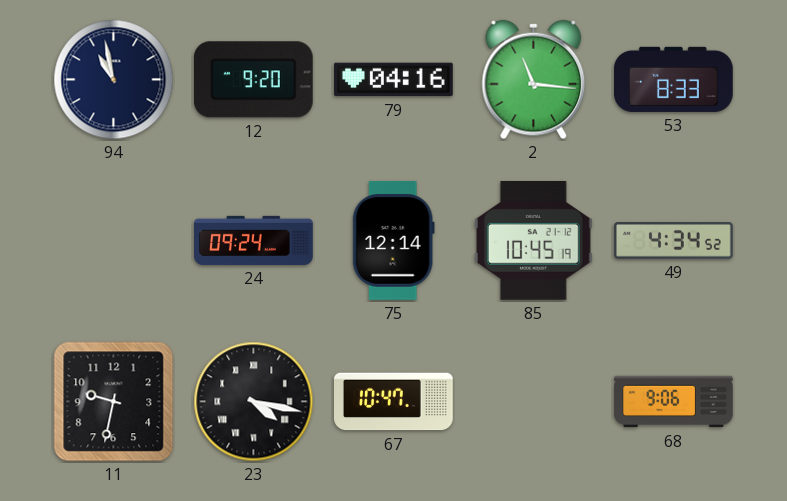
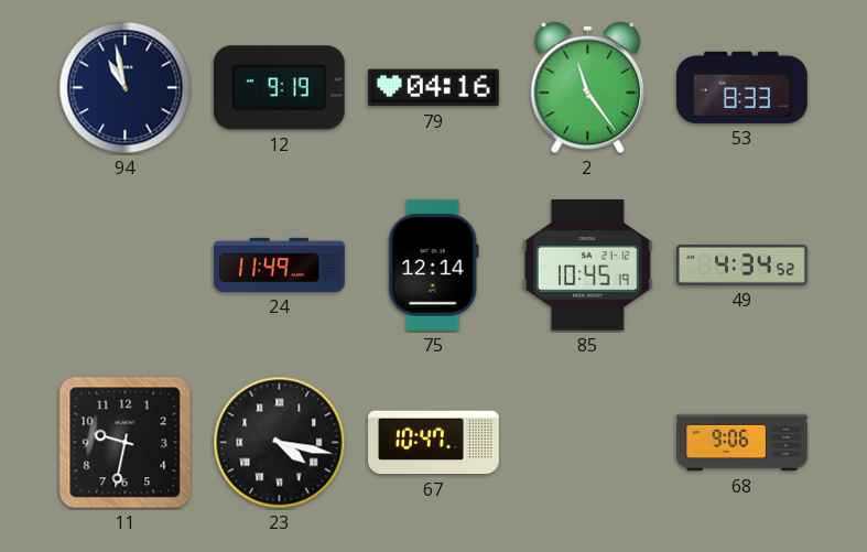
12: 9:20 -> 9:19
2: 11:16 -> 11:24
24: 09:24 -> 11:49
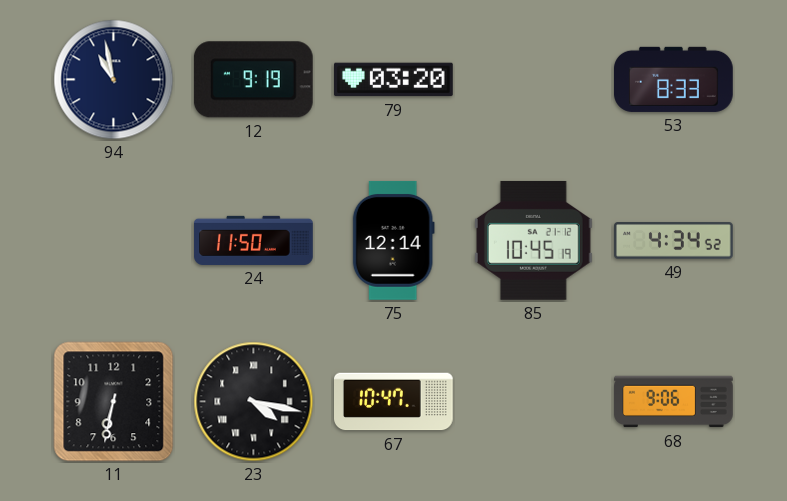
79: 04:16 -> 03:20
2: 11:24 -> none
24: 11:49 -> 11:50
11: 9:32 -> 6:32
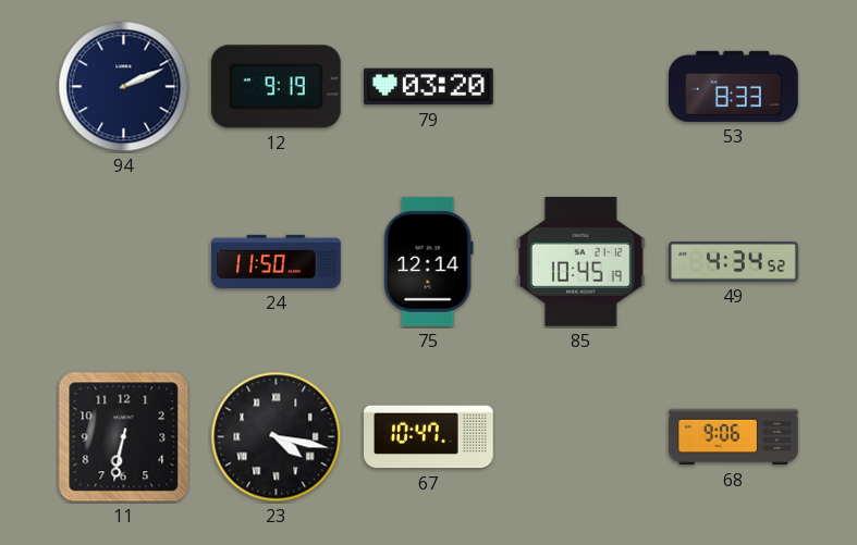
94: 10:58 -> 2:11
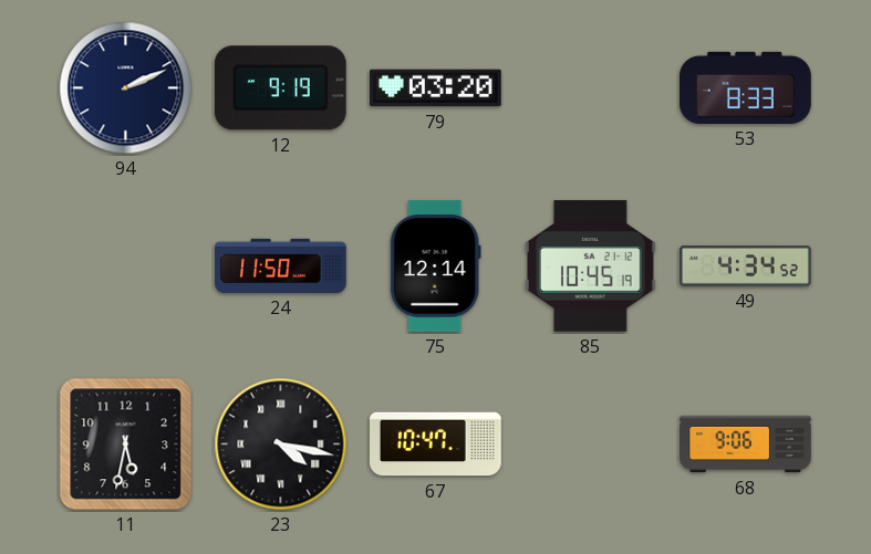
11: 6:32 -> 5:32
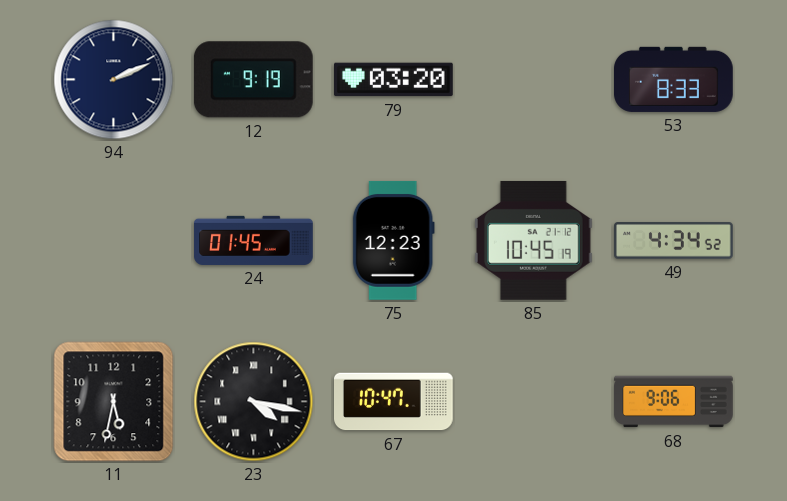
24: 11:50 -> 01:45
75: 12:14 -> 12:23
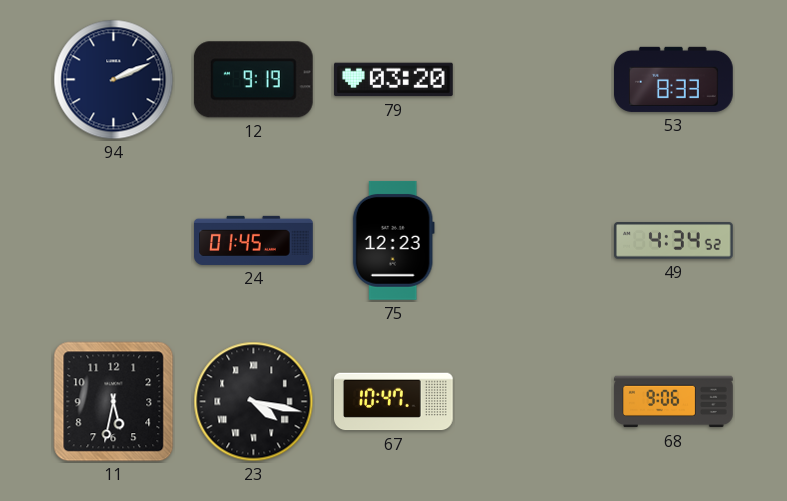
85: 10:45 -> none
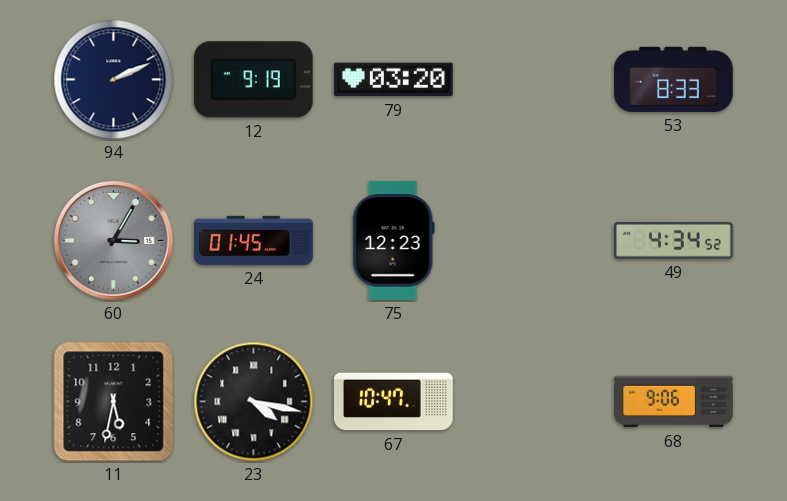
60: none -> 3:05
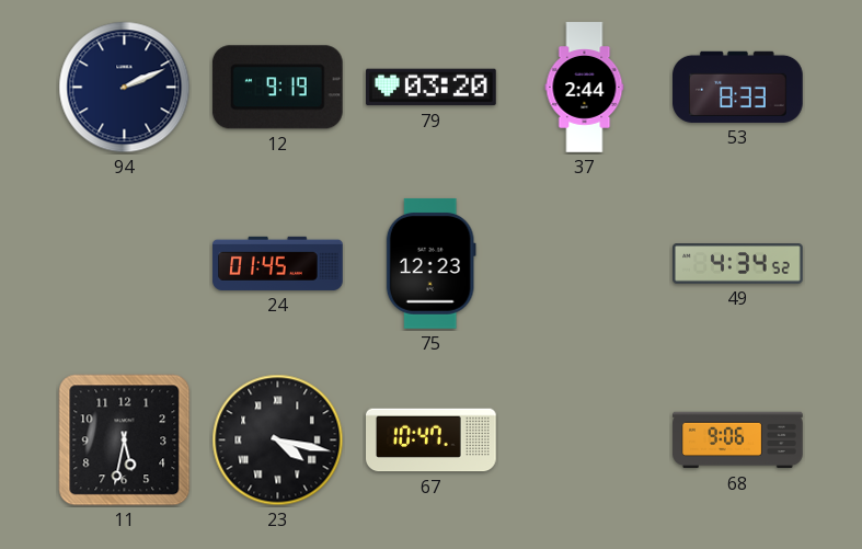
37: none -> 2:44
60: 3:05 -> none
